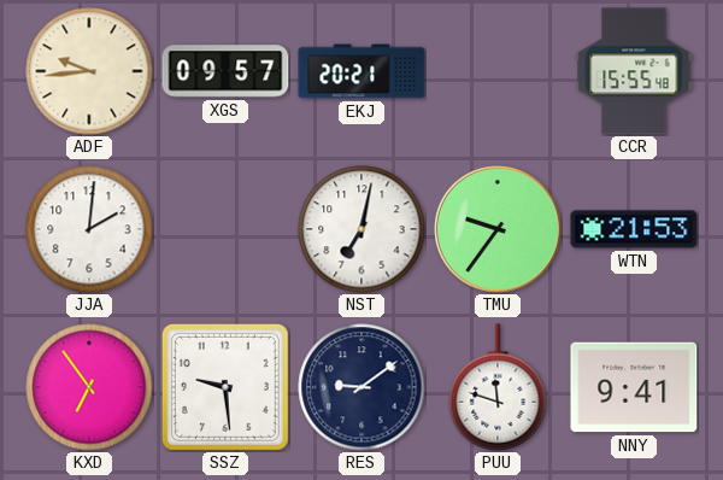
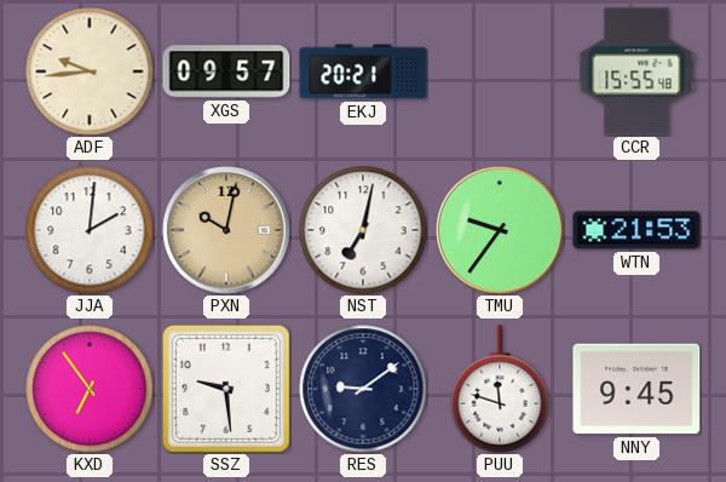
PXN: none -> 10:02
NNY: 9:41 -> 9:45
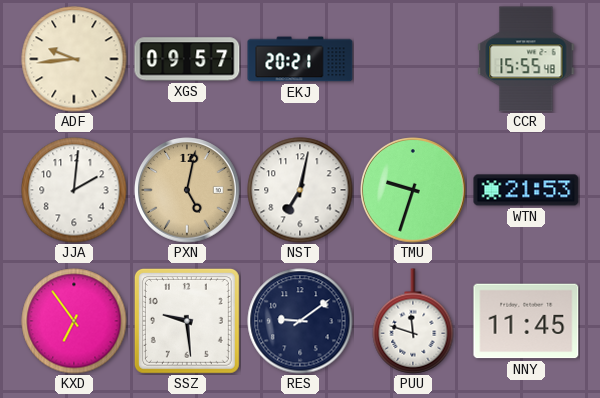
PXN: 10:02 -> 5:02
TMU: 9:36 -> 9:33
NNY: 9:45 -> 11:45
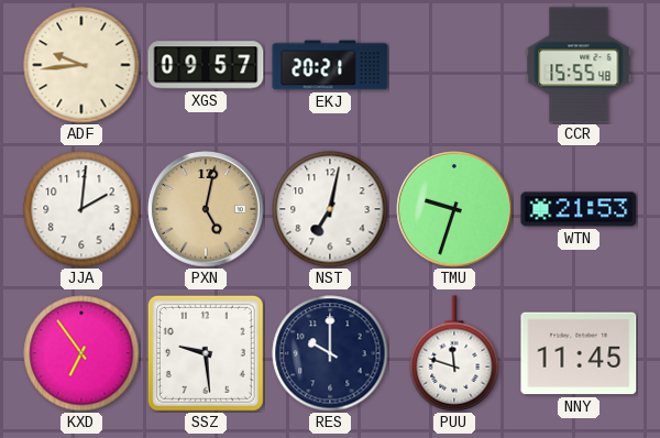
RES: 9:09 -> 10:00
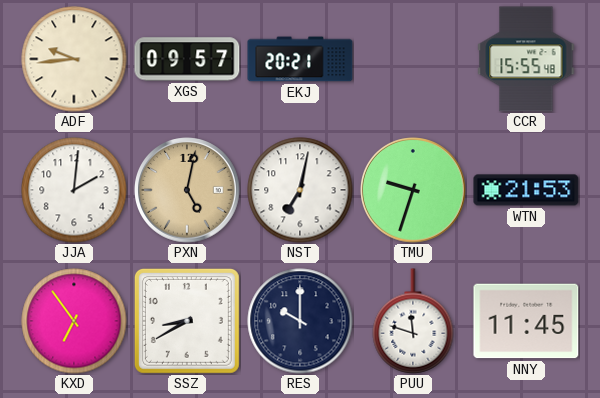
SSZ: 9:29 -> 8:40
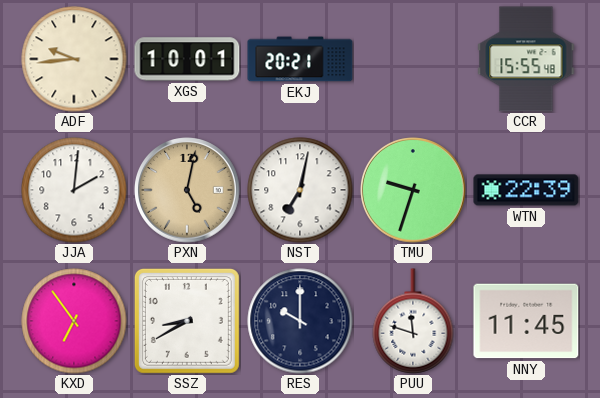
XGS: 09:57 -> 10:01
WTN: 21:53 -> 22:39
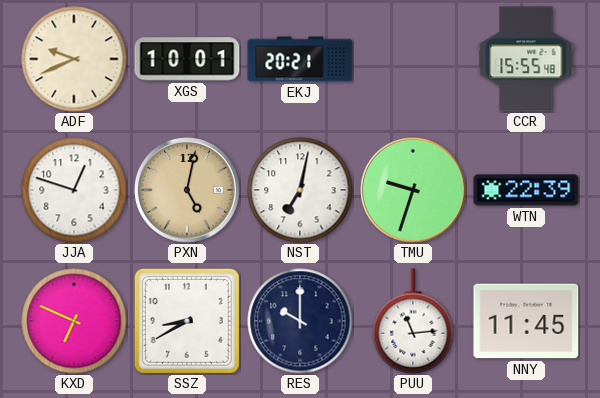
ADF: 9:44 -> 9:41
JJA: 2:01 -> 12:48
KXD: 6:54 -> 6:49
PUU: 11:48 -> 11:14
